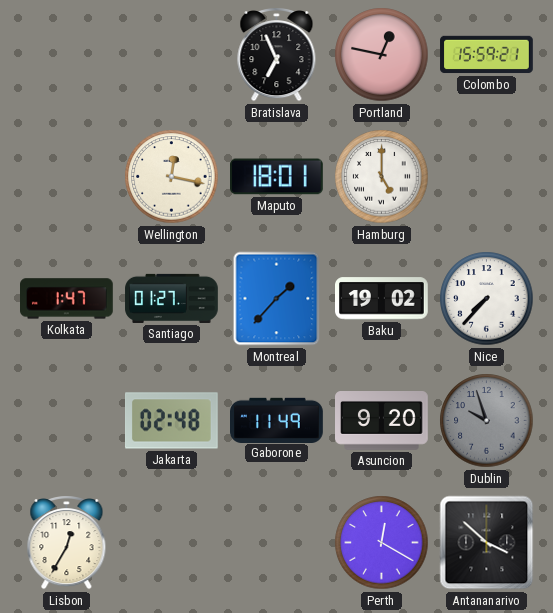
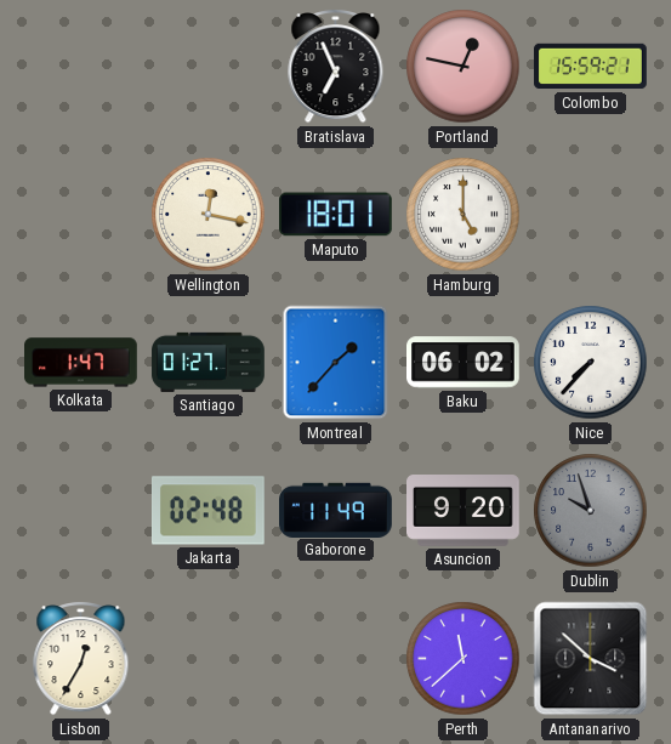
Baku: 19:02 -> 06:02
Perth: 12:20 -> 11:38
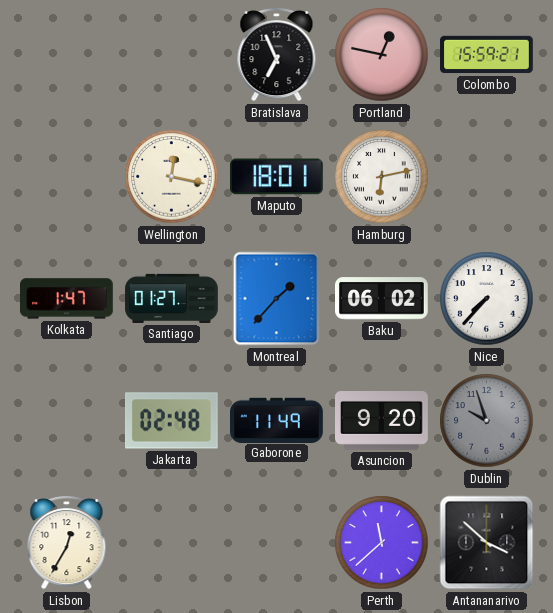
Hamburg: 5:00 -> 6:13
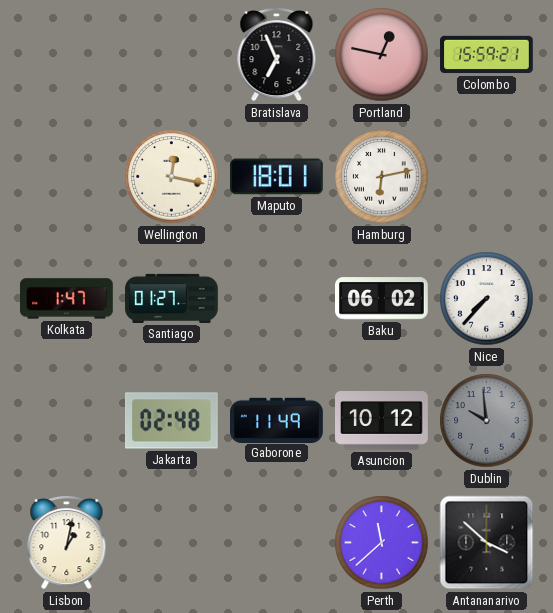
Montreal: 1:37 -> none
Asuncion: 9:20 -> 10:12
Dublin: 9:57 -> 9:59
Lisbon: 12:35 -> 1:02
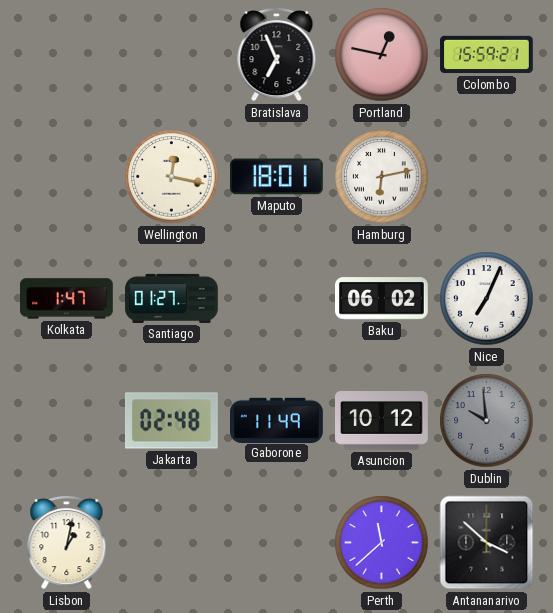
Nice: 7:37 -> 7:04
